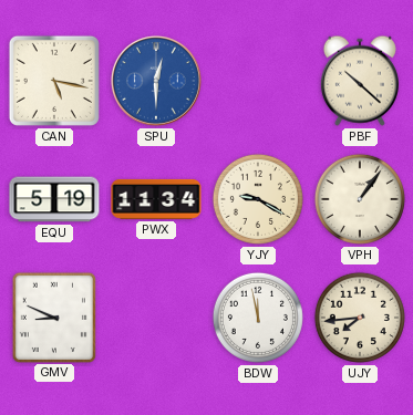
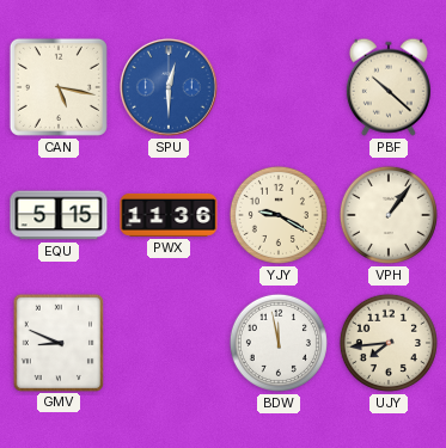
EQU: 5:19 -> 5:15
PWX: 11:34 -> 11:36
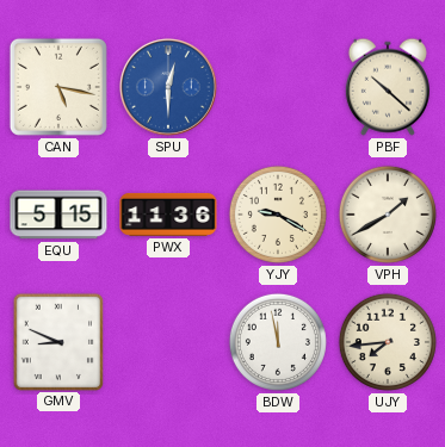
VPH: 1:06 -> 1:40
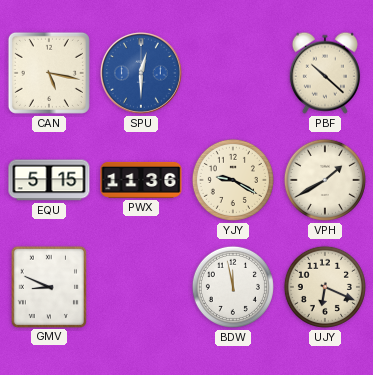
UJY: 7:44 -> 6:19
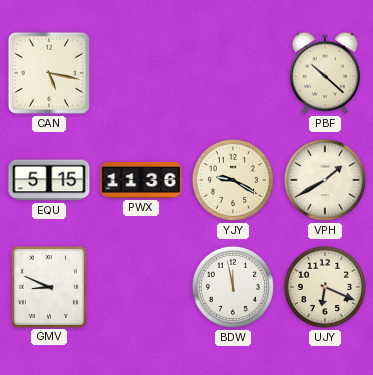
SPU: 12:30 -> none
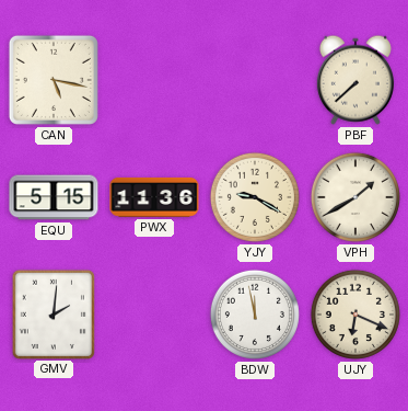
PBF: 10:22 -> 7:38
GMV: 8:49 -> 2:01
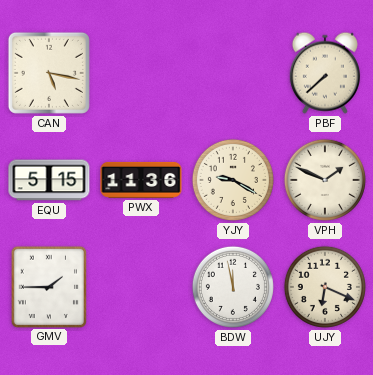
VPH: 1:40 -> 1:49
GMV: 2:01 -> 1:45
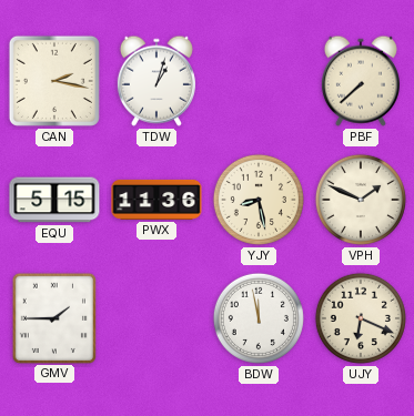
CAN: 5:17 -> 2:17
TDW: none -> 1:03
YJY: 9:20 -> 8:28
